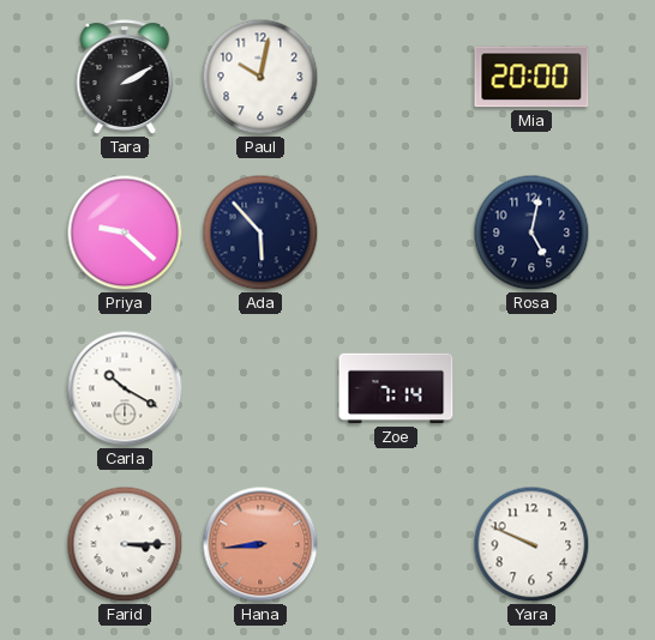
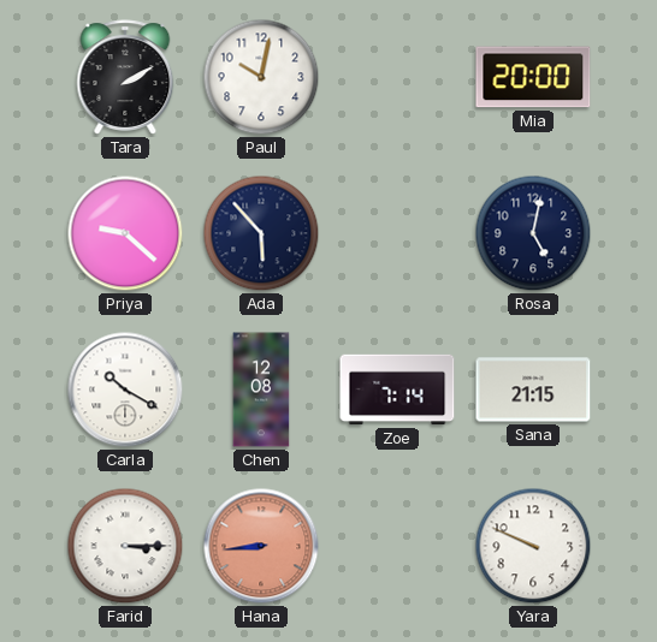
Chen: none -> 12:08
Sana: none -> 21:15
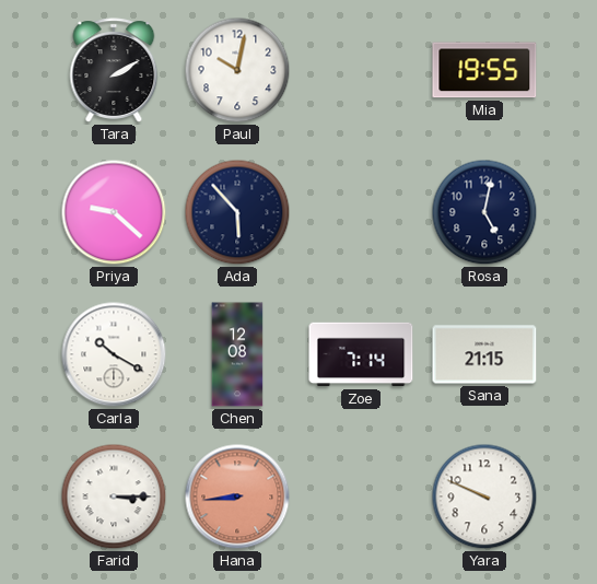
Mia: 20:00 -> 19:55
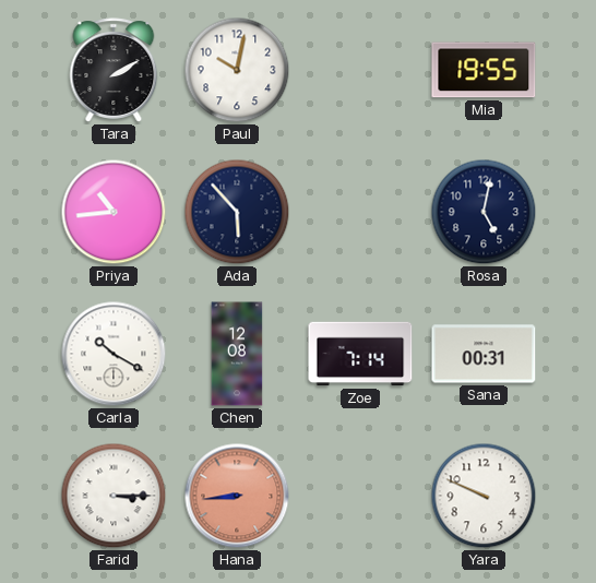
Priya: 9:22 -> 10:44
Sana: 21:15 -> 00:31
